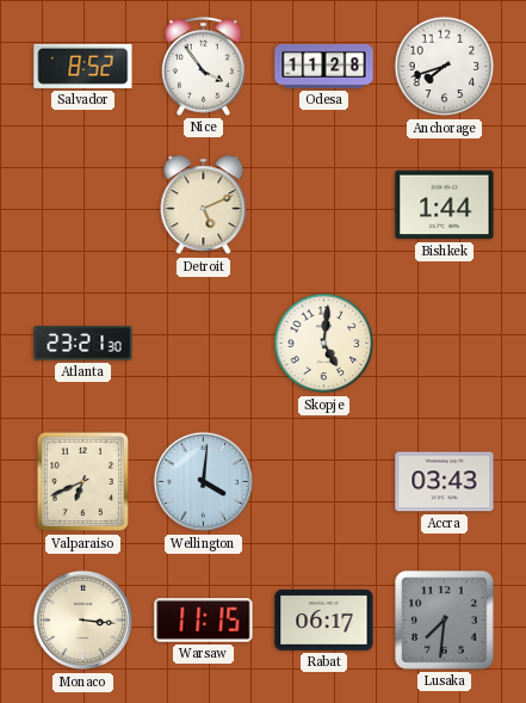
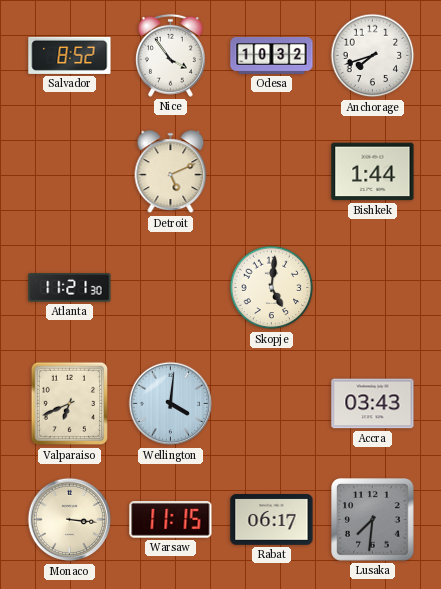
Odesa: 11:28 -> 10:32
Atlanta: 23:21 -> 11:21
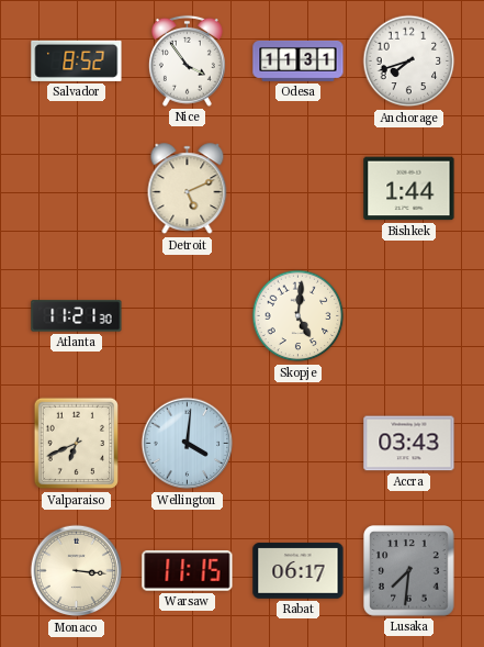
Odesa: 10:32 -> 11:31
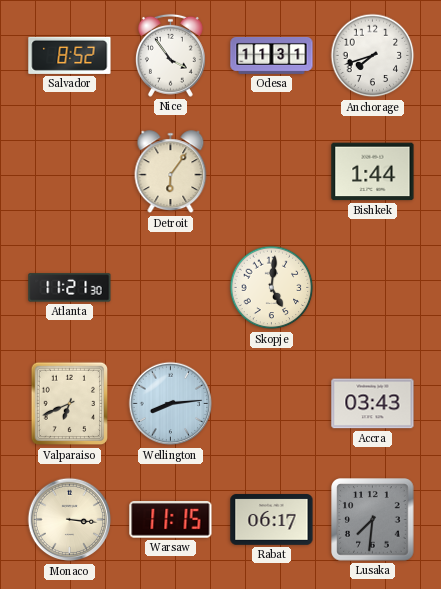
Detroit: 5:11 -> 6:06
Wellington: 4:01 -> 8:14
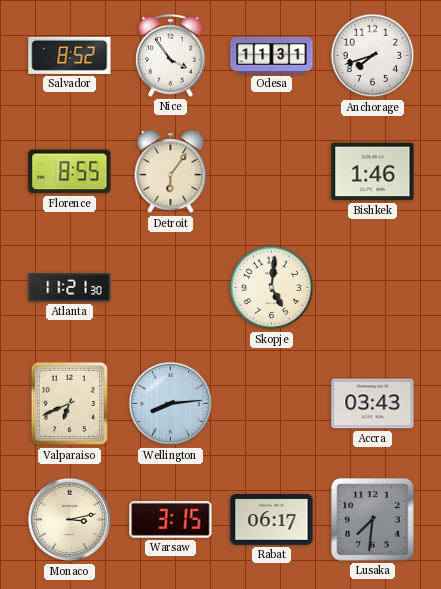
Florence: none -> 8:55
Bishkek: 1:44 -> 1:46
Monaco: 3:16 -> 3:13
Warsaw: 11:15 -> 3:15
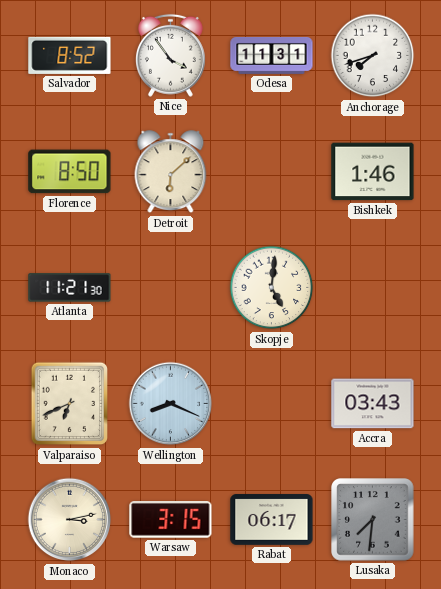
Florence: 8:55 -> 8:50
Detroit: 6:06 -> 6:08
Wellington: 8:14 -> 8:19
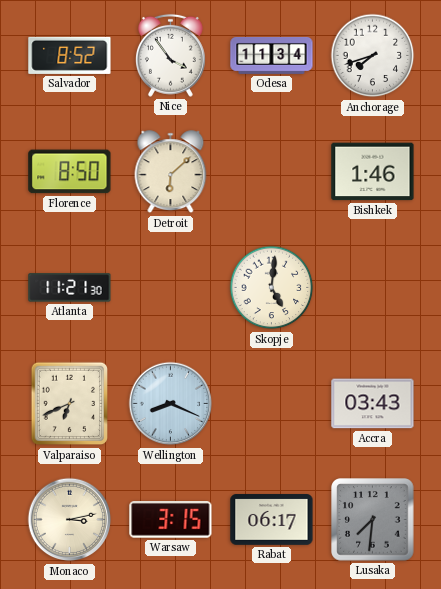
Odesa: 11:31 -> 11:34
